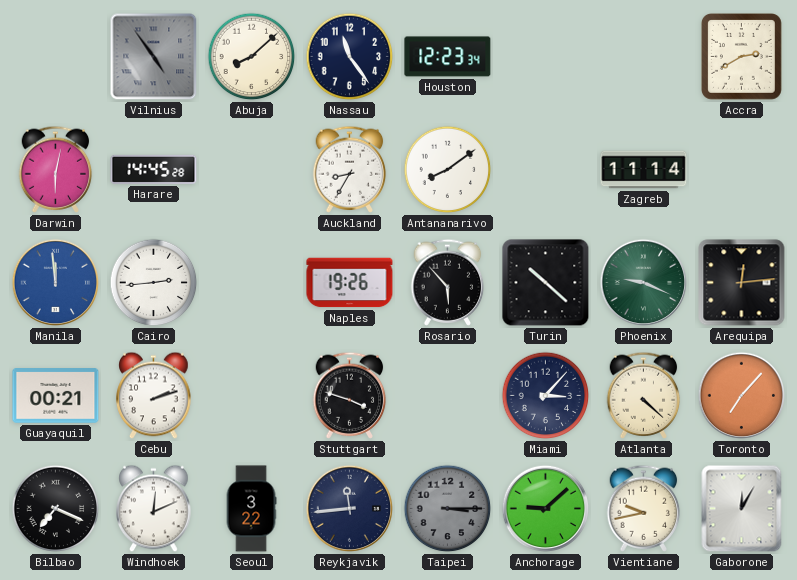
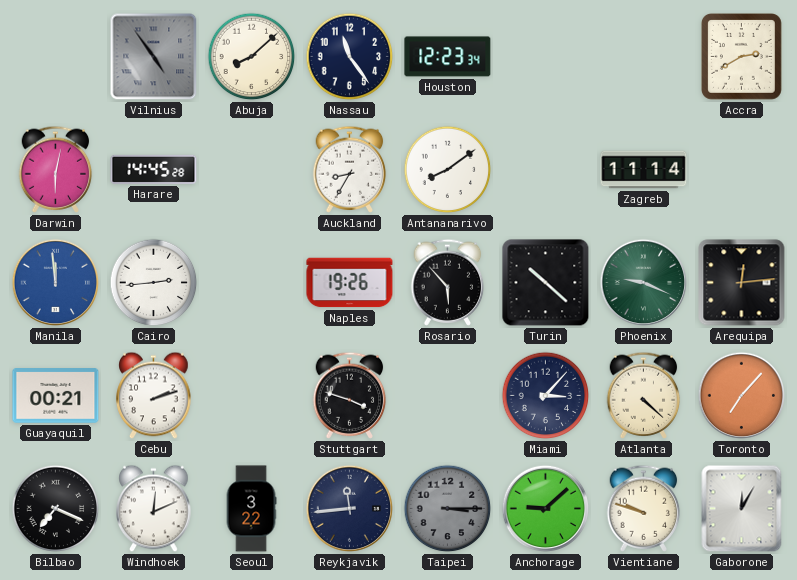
Vientiane: 9:43 -> 9:48
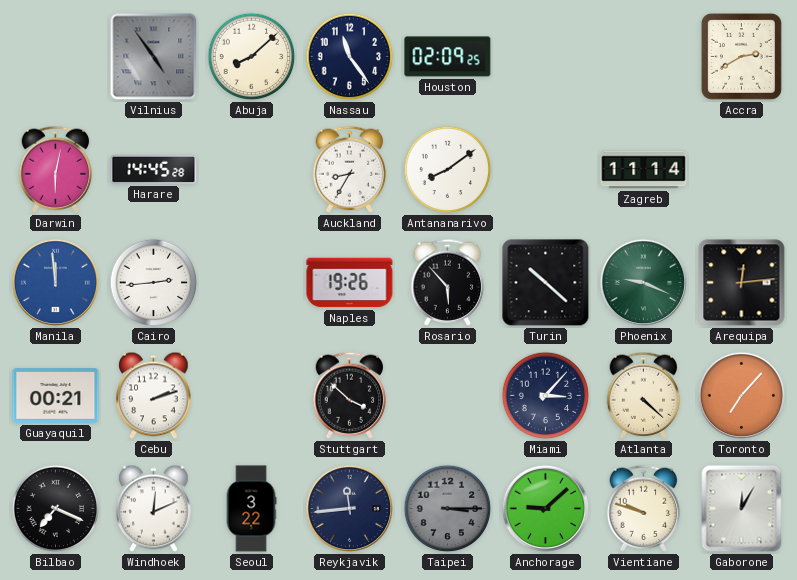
Houston: 12:23 -> 02:09
Stuttgart: 3:48 -> 3:52
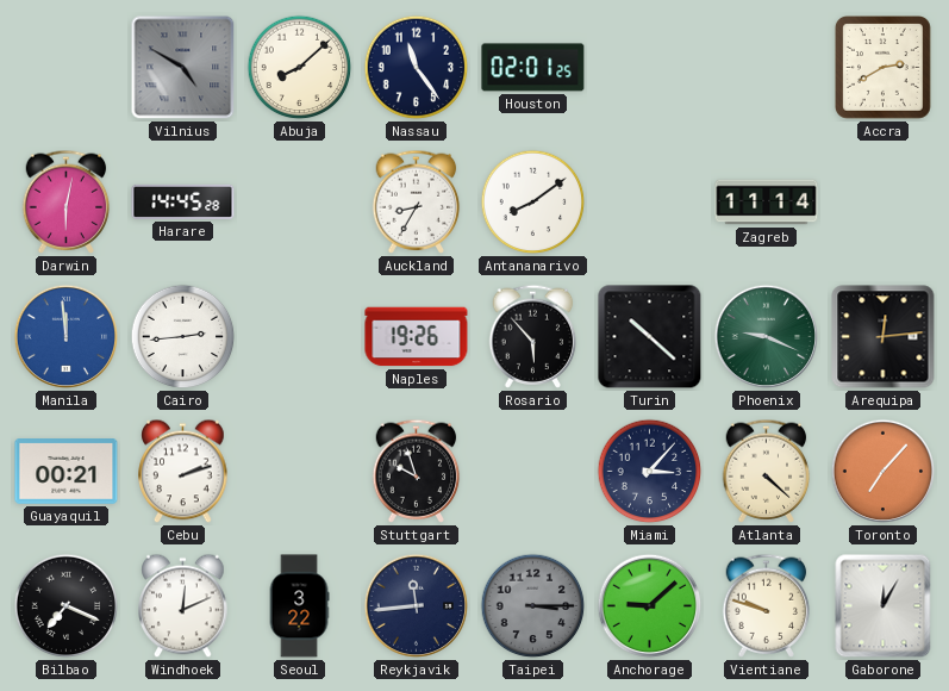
Vilnius: 4:54 -> 4:50
Houston: 02:09 -> 02:01
Stuttgart: 3:52 -> 9:57
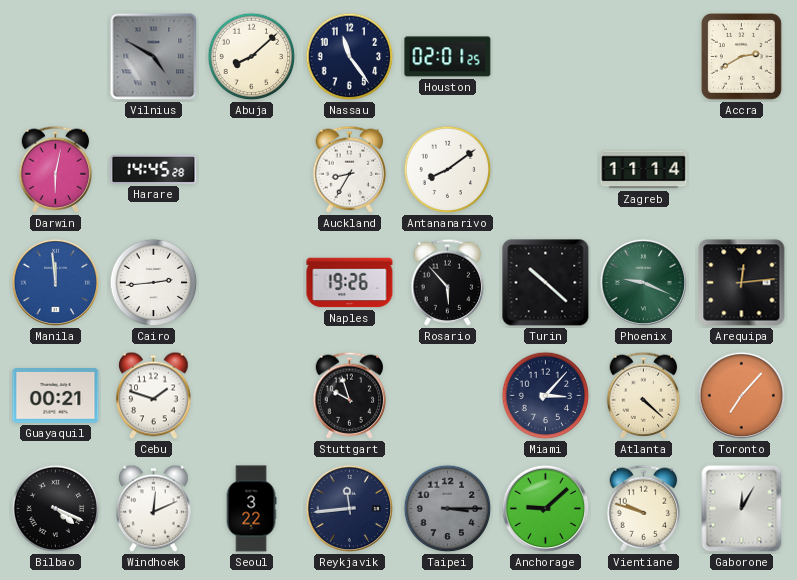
Cebu: 2:12 -> 1:48
Bilbao: 7:19 -> 4:19
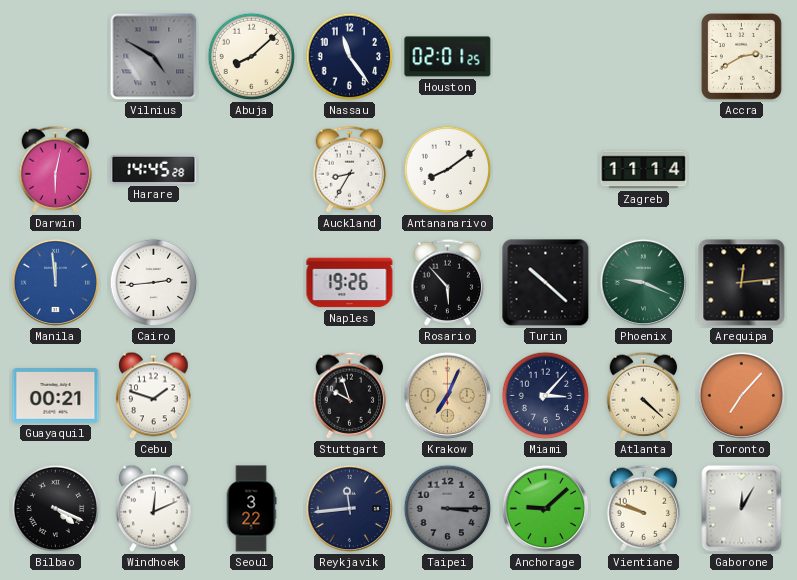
Krakow: none -> 7:04
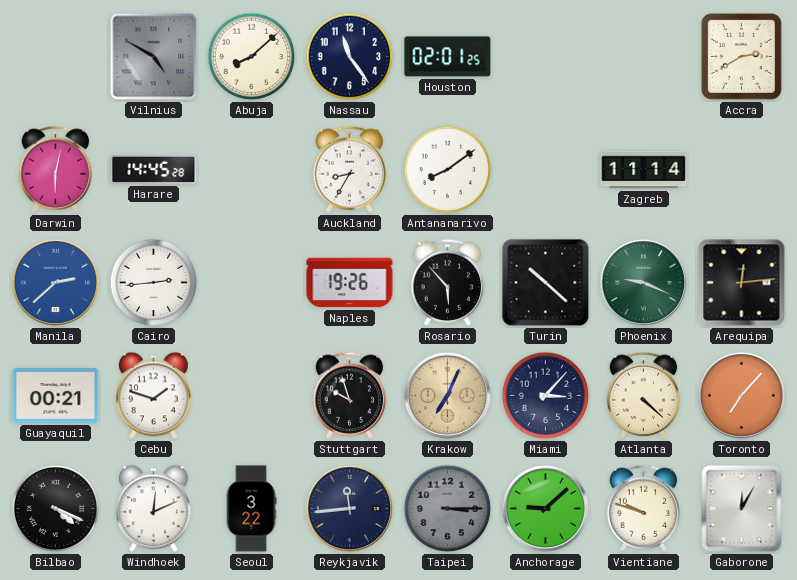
Manila: 11:59 -> 2:38
